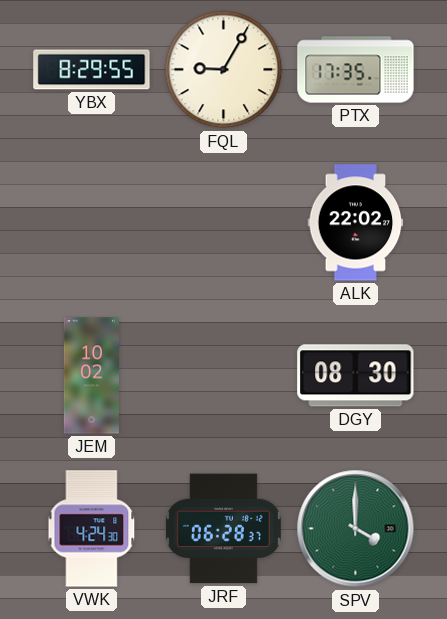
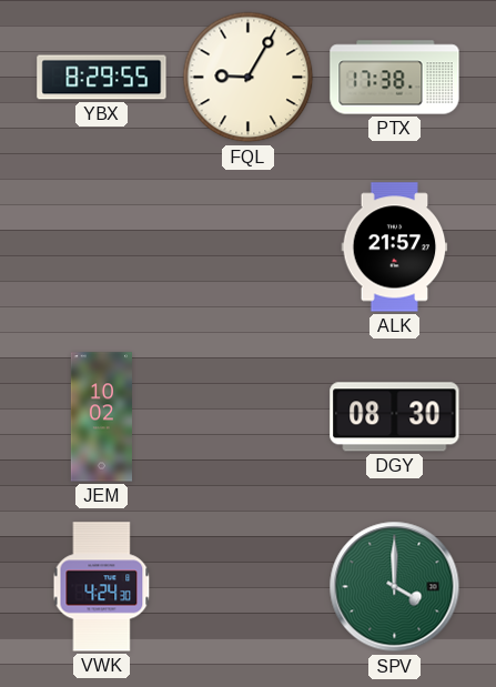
PTX: 17:35 -> 17:38
ALK: 22:02 -> 21:57
JRF: 06:28 -> none
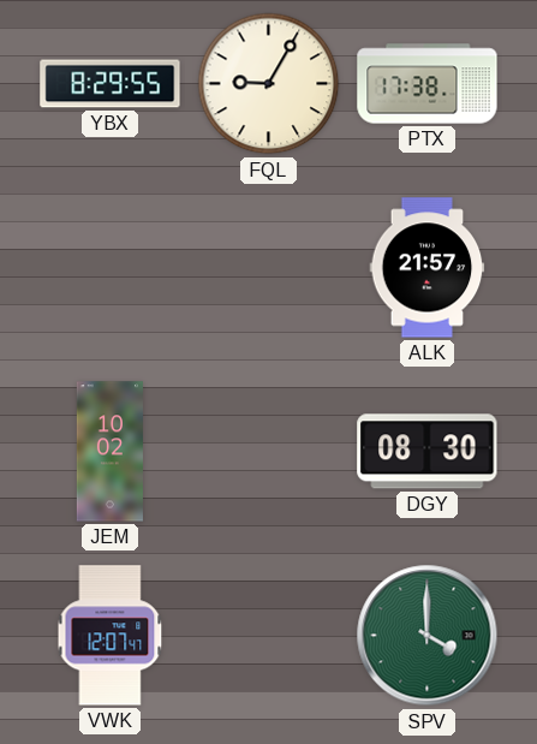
VWK: 4:24 -> 12:07
